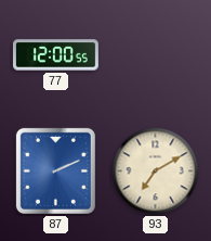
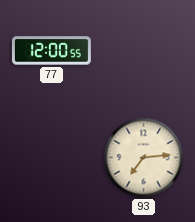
87: 2:11 -> none
93: 7:10 -> 7:14
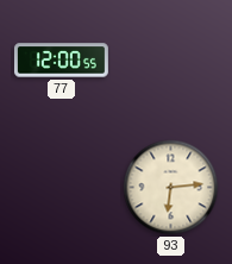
93: 7:14 -> 6:14
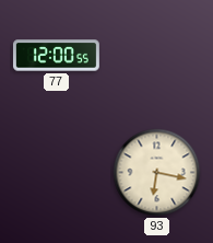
93: 6:14 -> 6:17
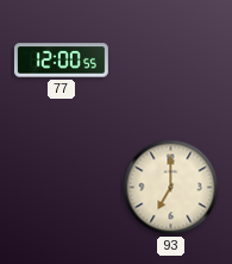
93: 6:17 -> 7:00
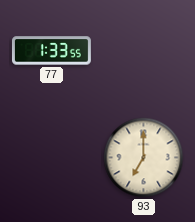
77: 12:00 -> 1:33
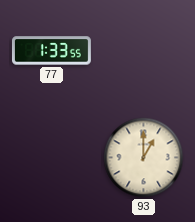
93: 7:00 -> 1:00
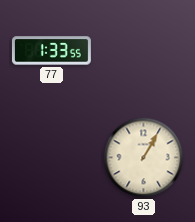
93: 1:00 -> 1:05
